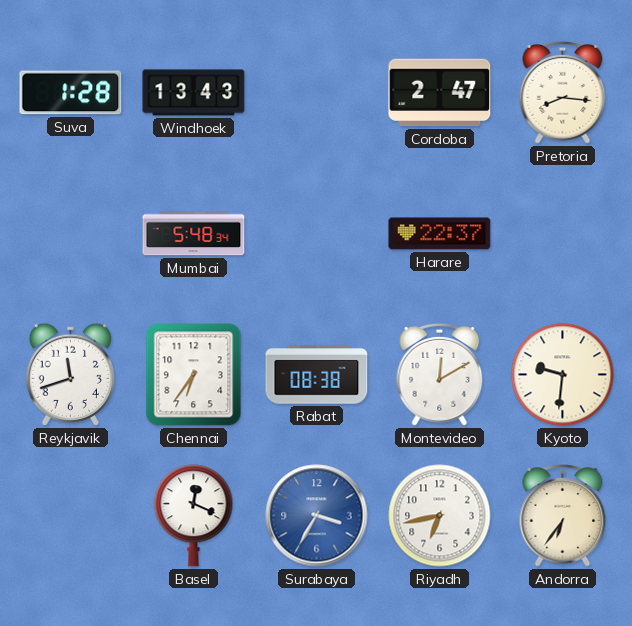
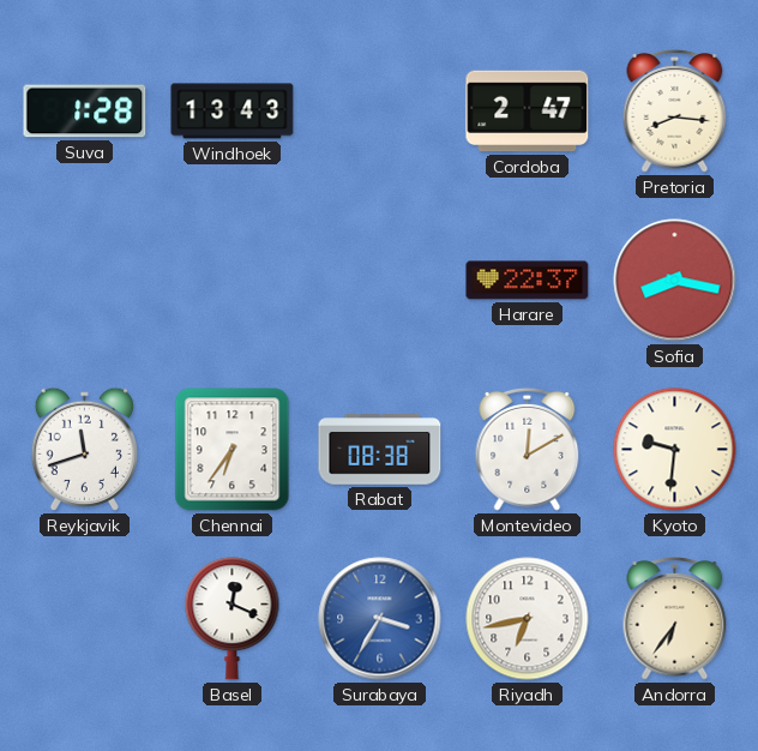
Mumbai: 5:48 -> none
Sofia: none -> 8:17
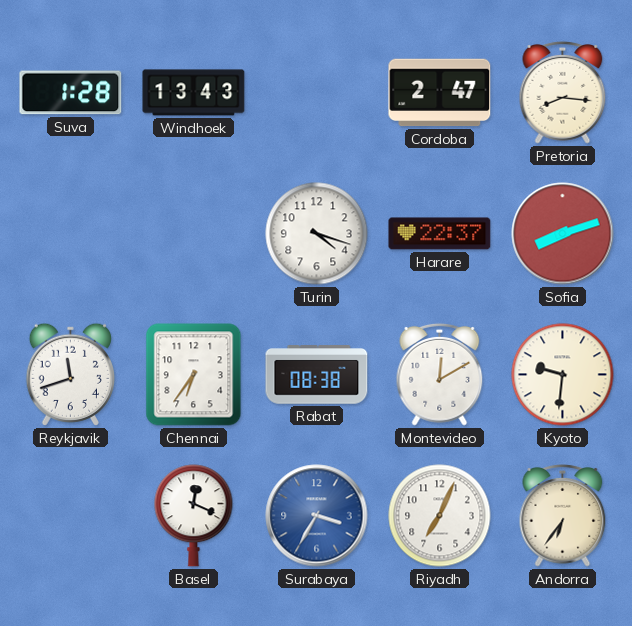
Turin: none -> 4:18
Sofia: 8:17 -> 8:12
Riyadh: 6:43 -> 7:04
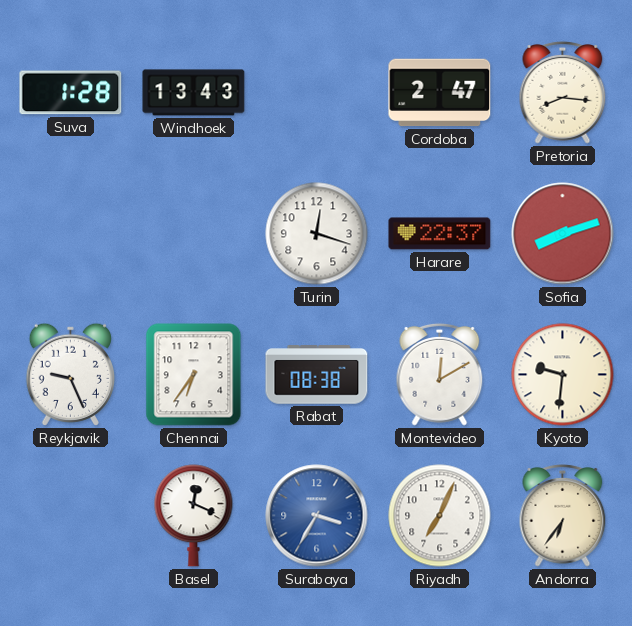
Turin: 4:18 -> 12:18
Reykjavik: 11:42 -> 9:26
